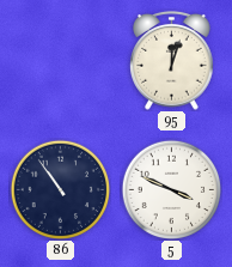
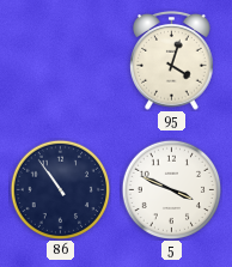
95: 12:03 -> 4:03
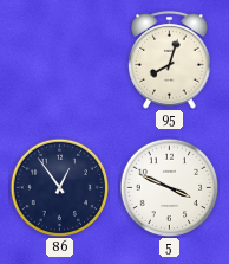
95: 4:03 -> 8:03
86: 10:54 -> 12:54
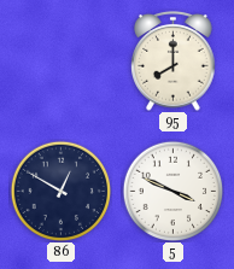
95: 8:03 -> 8:00
86: 12:54 -> 12:50
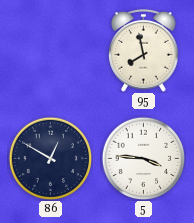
95: 8:00 -> 7:58
5: 3:49 -> 3:46
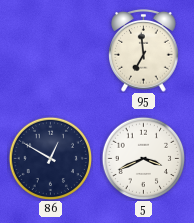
95: 7:58 -> 6:59
5: 3:46 -> 3:41
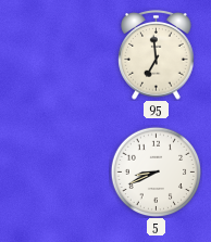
86: 12:50 -> none
5: 3:41 -> 8:41
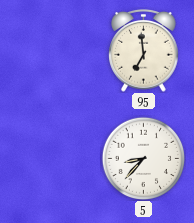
5: 8:41 -> 8:37
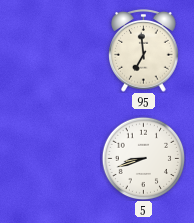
5: 8:37 -> 8:42
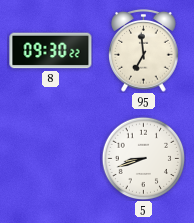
8: none -> 09:30
